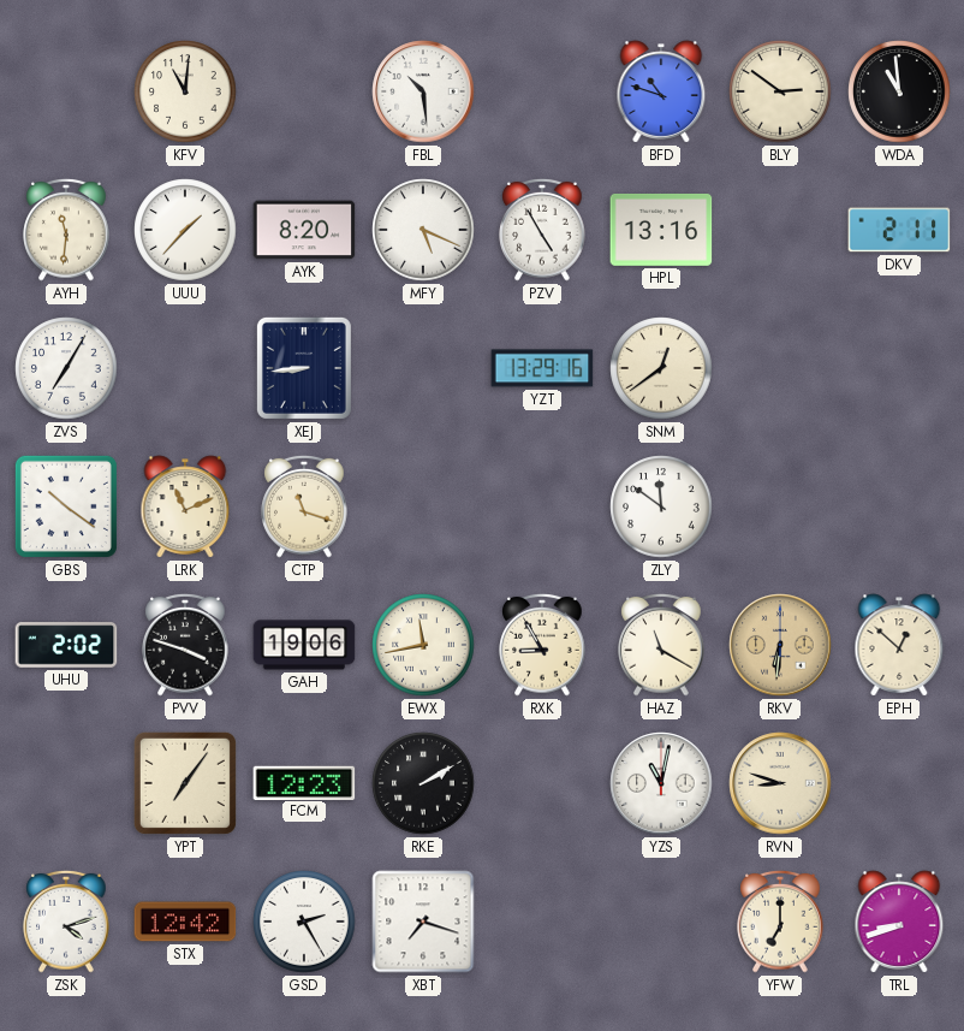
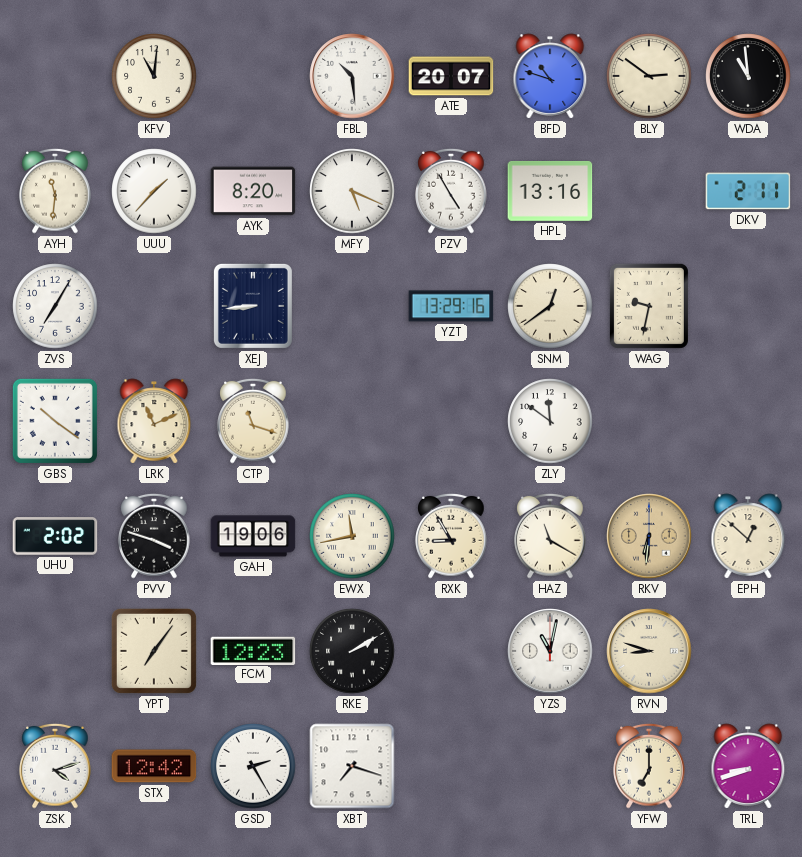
ATE: none -> 20:07
WAG: none -> 9:32
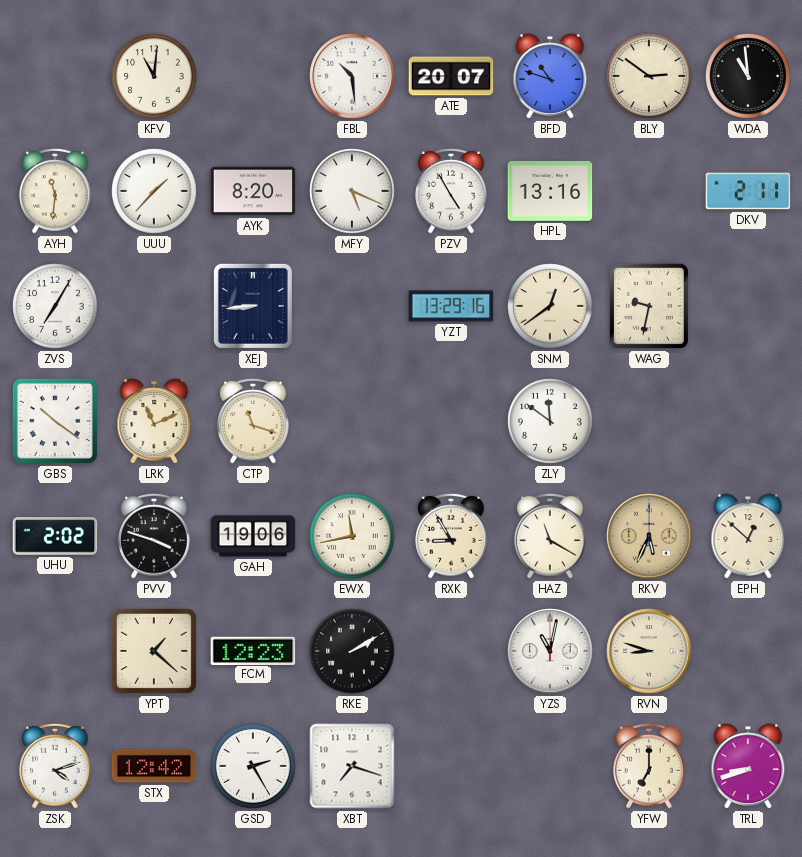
RKV: 6:31 -> 5:34
YPT: 7:06 -> 1:22
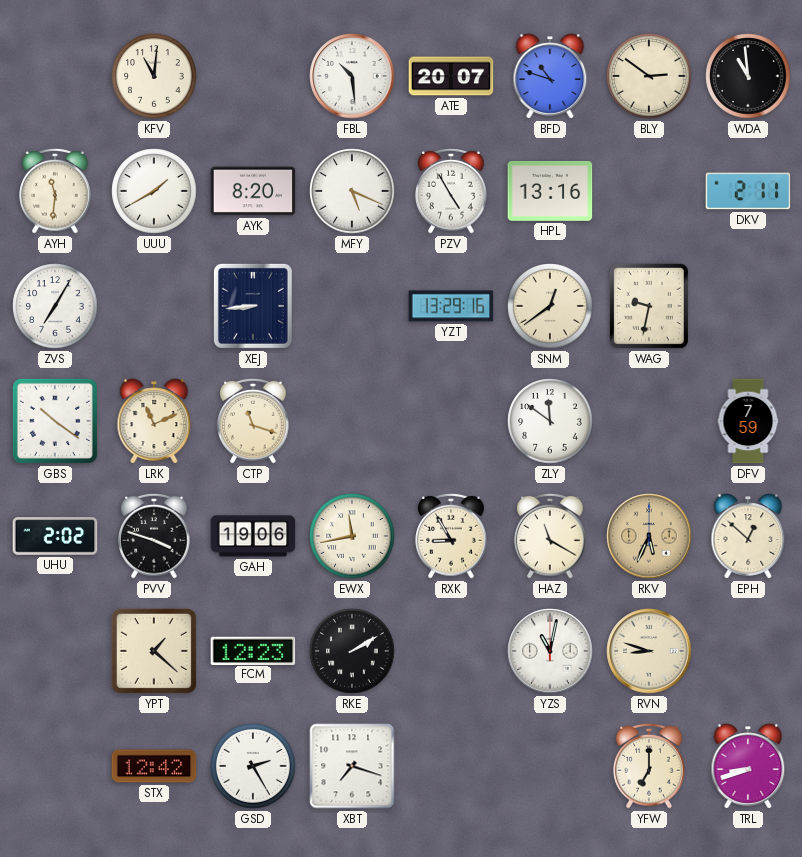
UUU: 1:37 -> 1:40
DFV: none -> 7:59
ZSK: 4:12 -> none
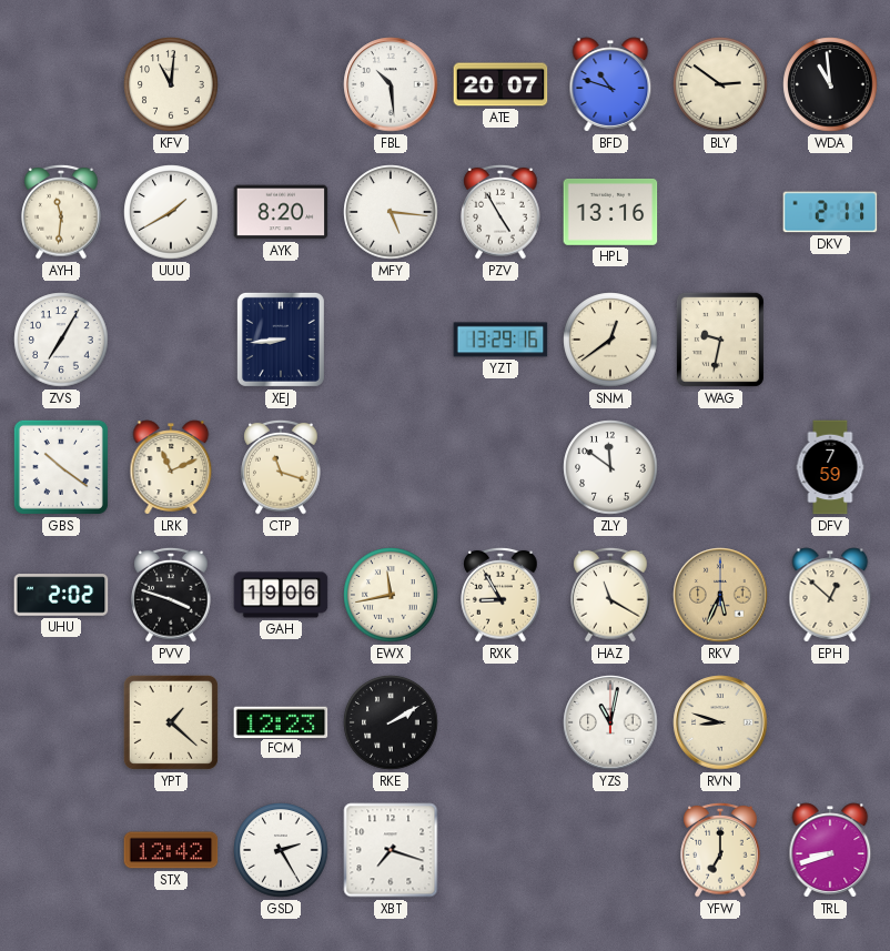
MFY: 5:19 -> 5:16
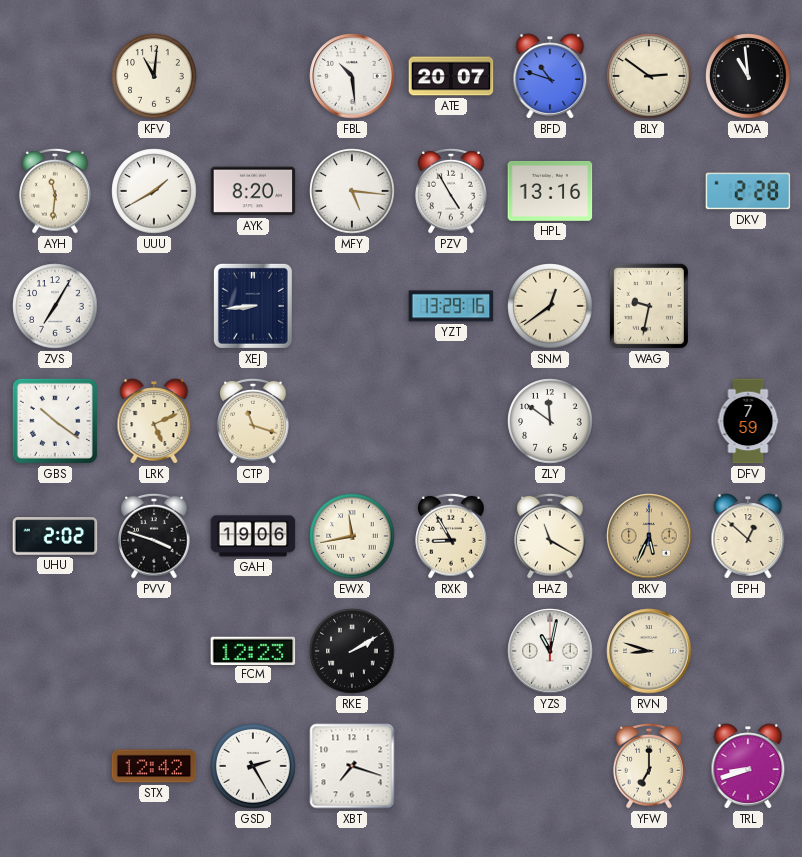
DKV: 2:11 -> 2:28
LRK: 11:11 -> 5:11
YPT: 1:22 -> none
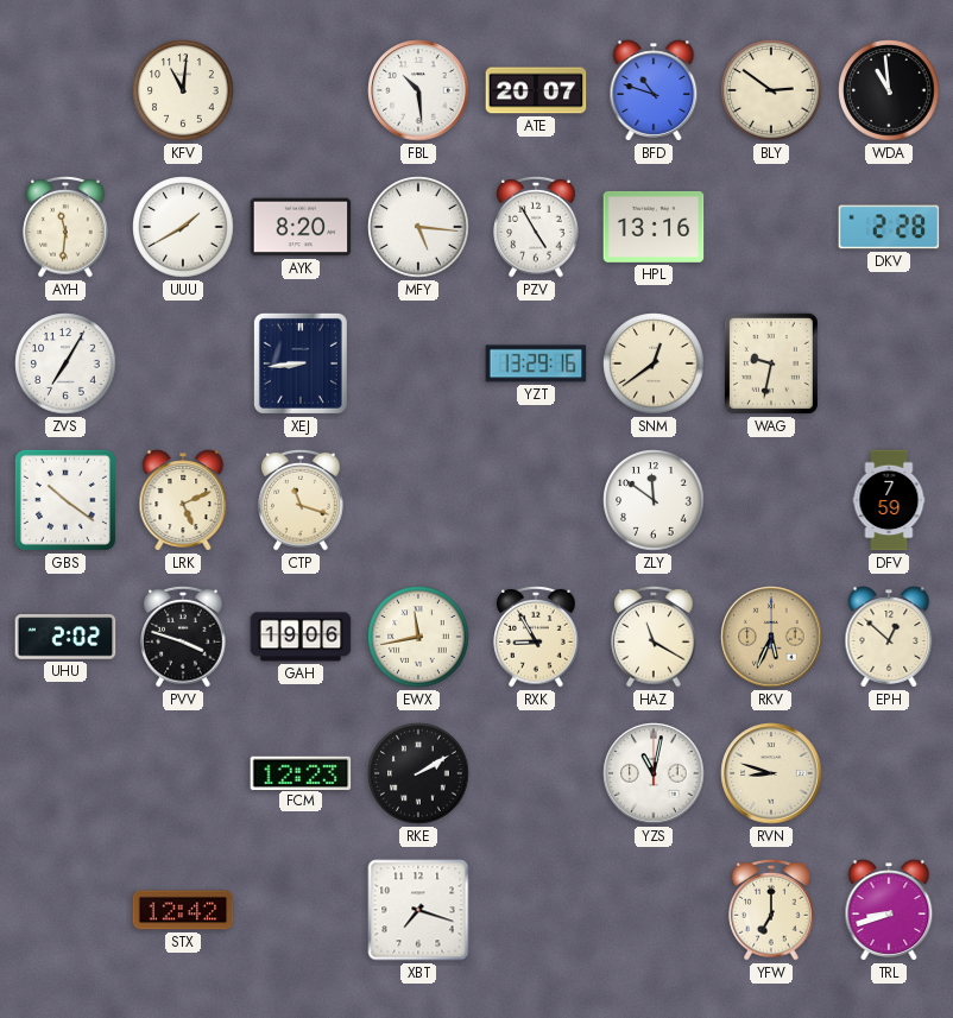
GSD: 2:25 -> none
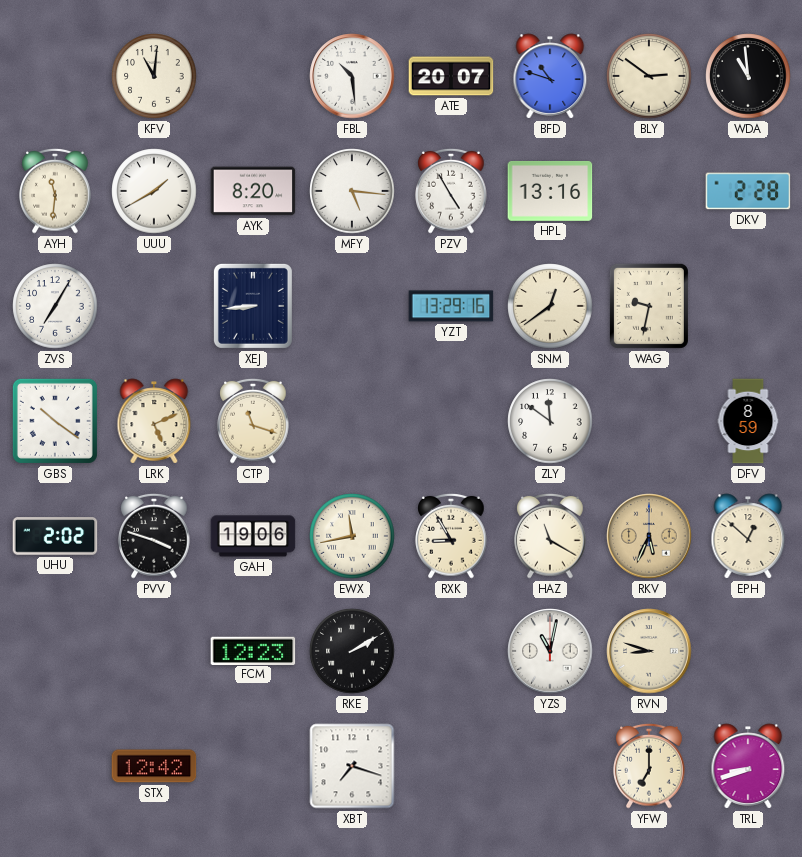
DFV: 7:59 -> 8:59
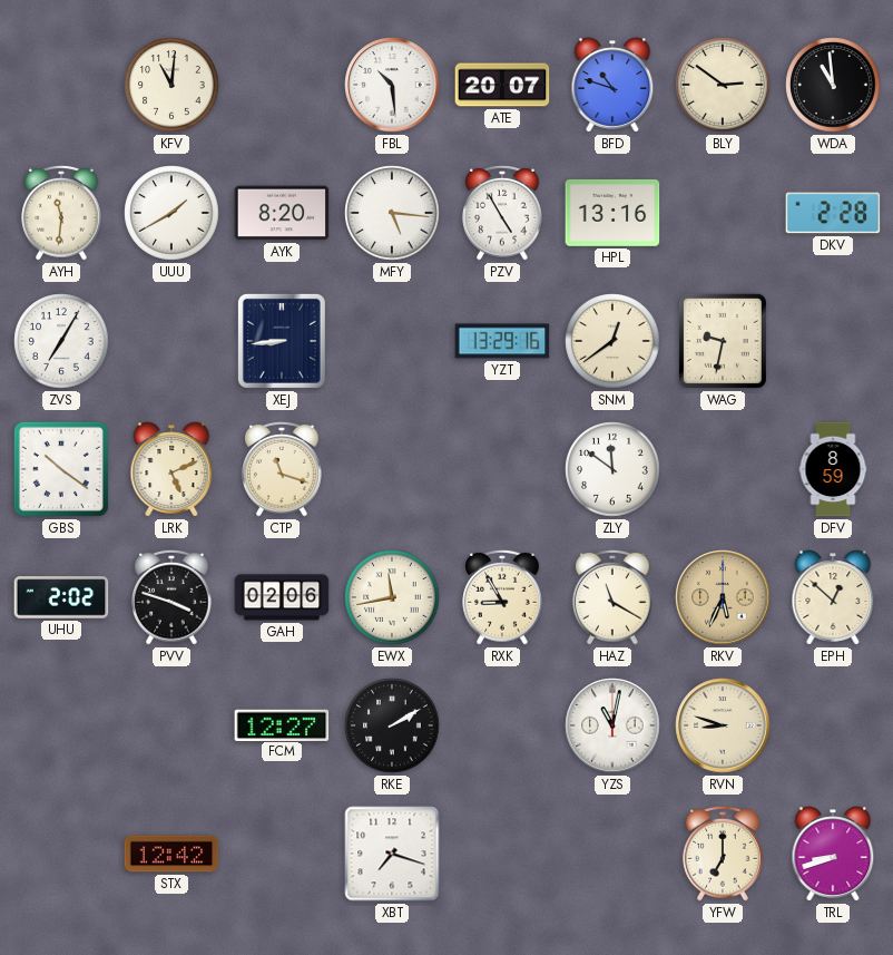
GAH: 19:06 -> 02:06
FCM: 12:23 -> 12:27
